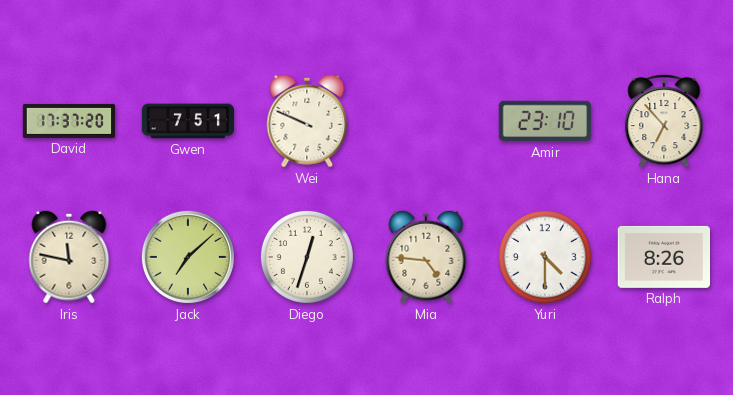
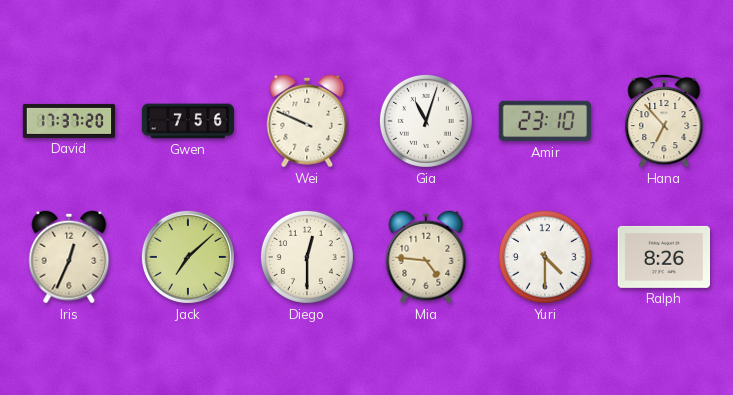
Gwen: 7:51 -> 7:56
Gia: none -> 11:03
Iris: 11:47 -> 12:34
Diego: 12:33 -> 12:30
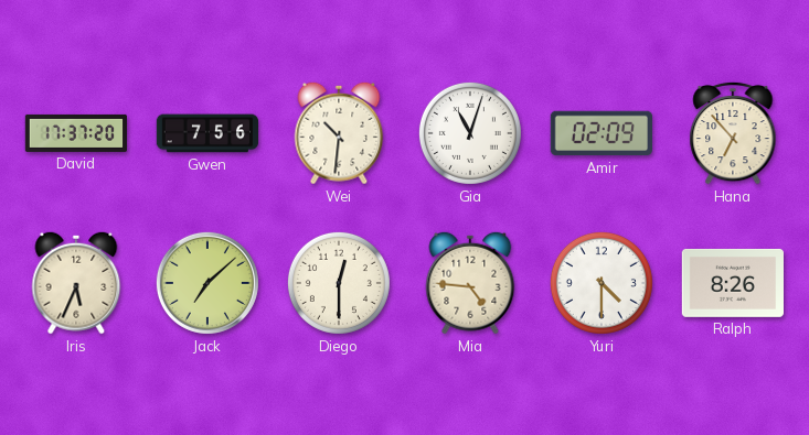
Wei: 9:49 -> 10:31
Amir: 23:10 -> 02:09
Iris: 12:34 -> 5:34
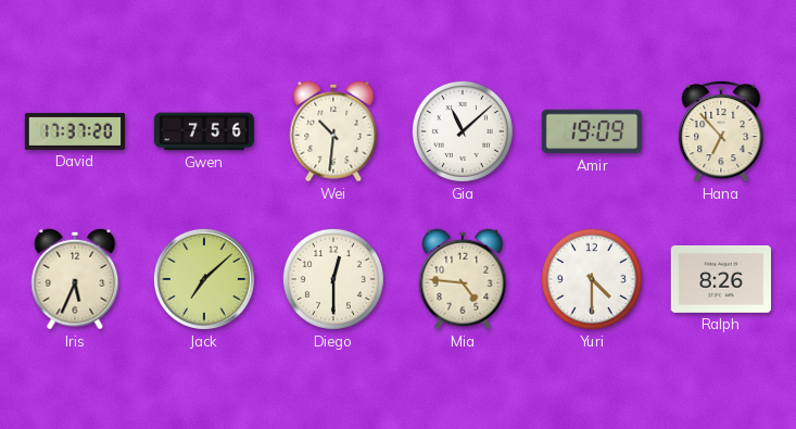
Gia: 11:03 -> 11:08
Amir: 02:09 -> 19:09
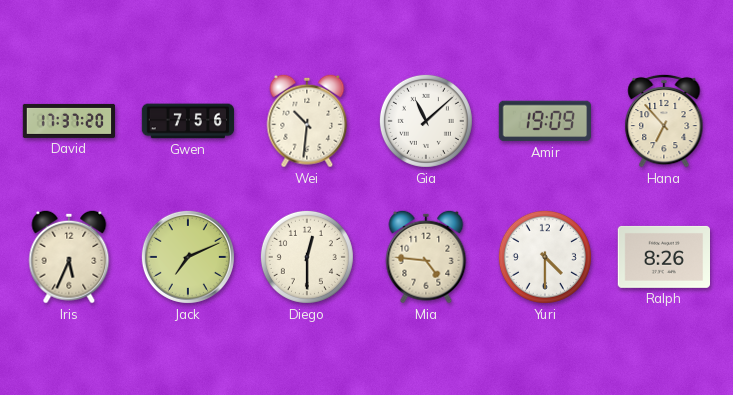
Jack: 7:08 -> 7:11
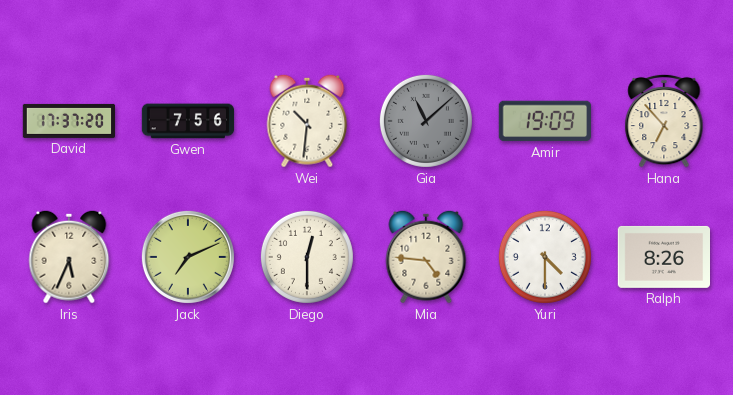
Gia dial: white -> grey
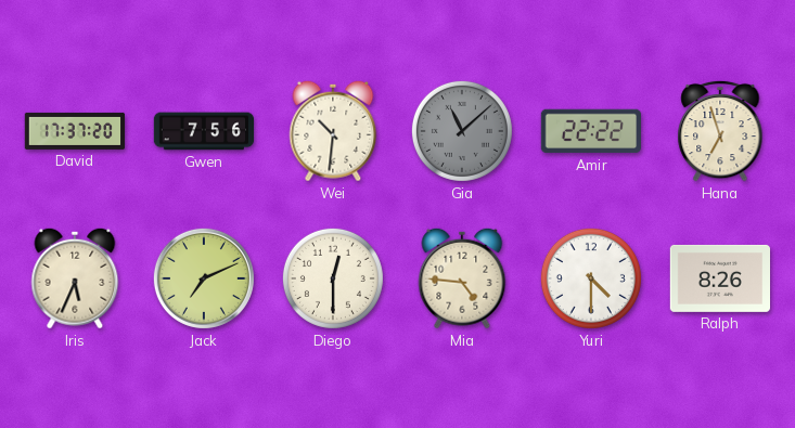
Amir: 19:09 -> 22:22
Hana: 6:53 -> 6:57
